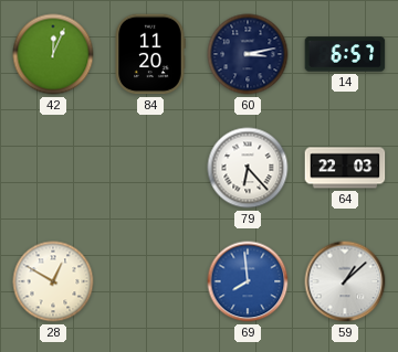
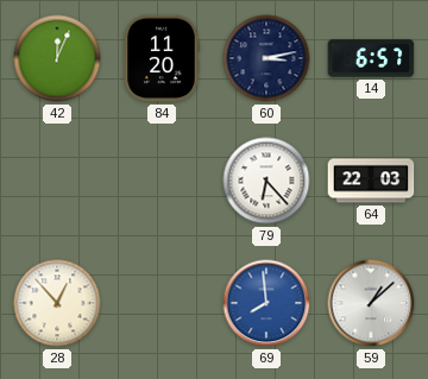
28: 12:50 -> 12:53
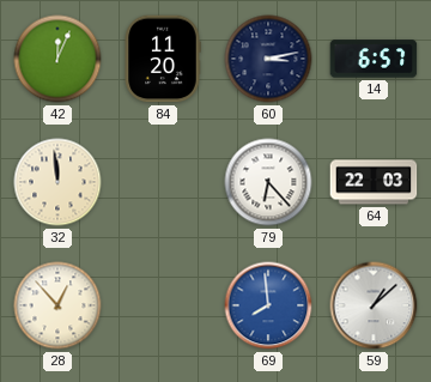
32: none -> 11:59
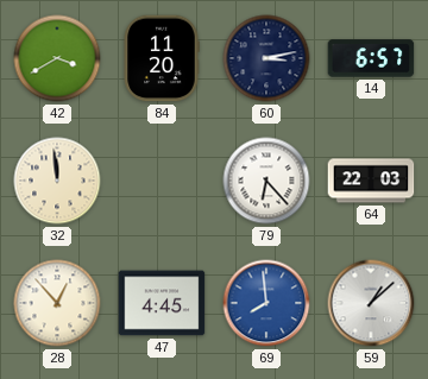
42: 12:04 -> 3:40
47: none -> 4:45
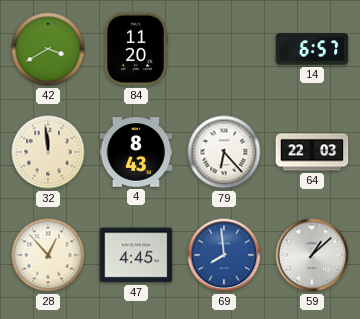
60: 3:13 -> none
4: none -> 8:43
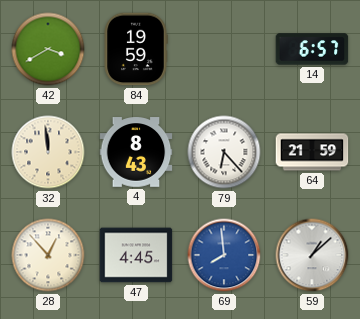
84: 11:20 -> 19:59
64: 22:03 -> 21:59
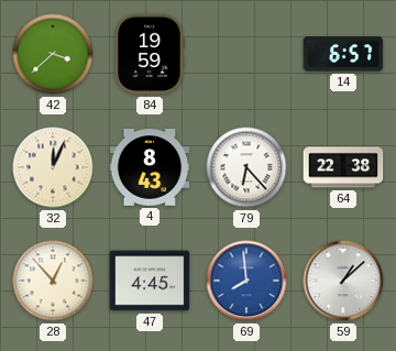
42: 3:40 -> 3:38
32: 11:59 -> 12:04
64: 21:59 -> 22:38
